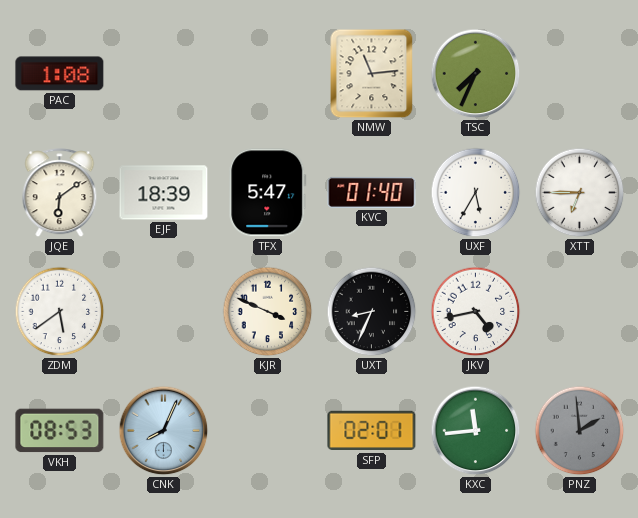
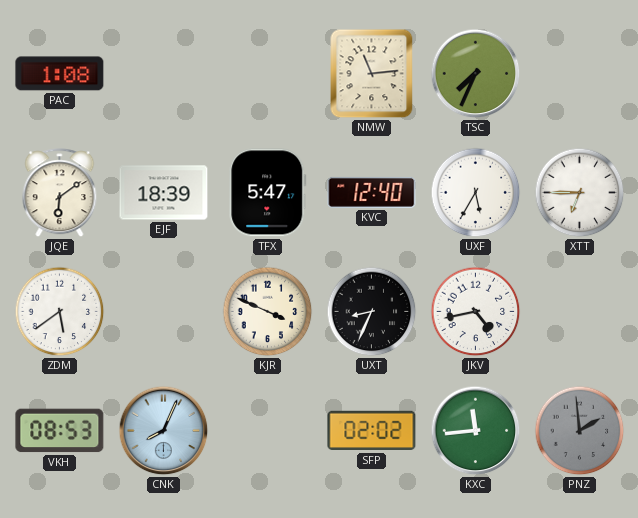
KVC: 01:40 -> 12:40
SFP: 02:01 -> 02:02
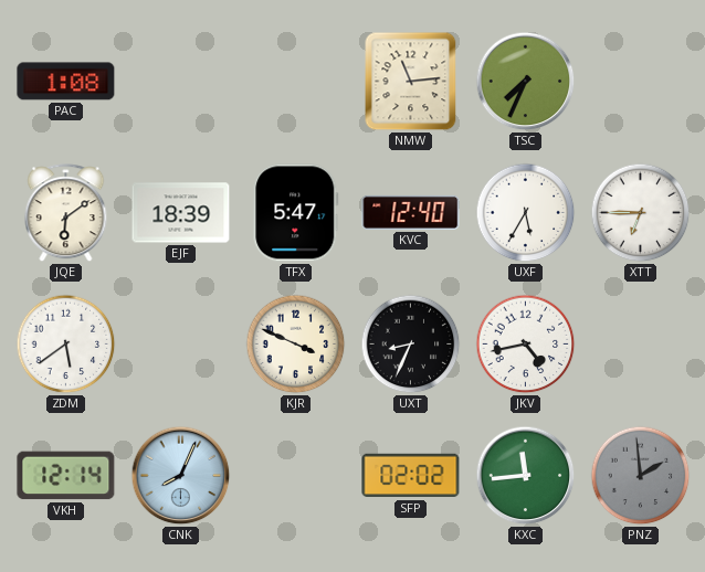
VKH: 08:53 -> 12:14
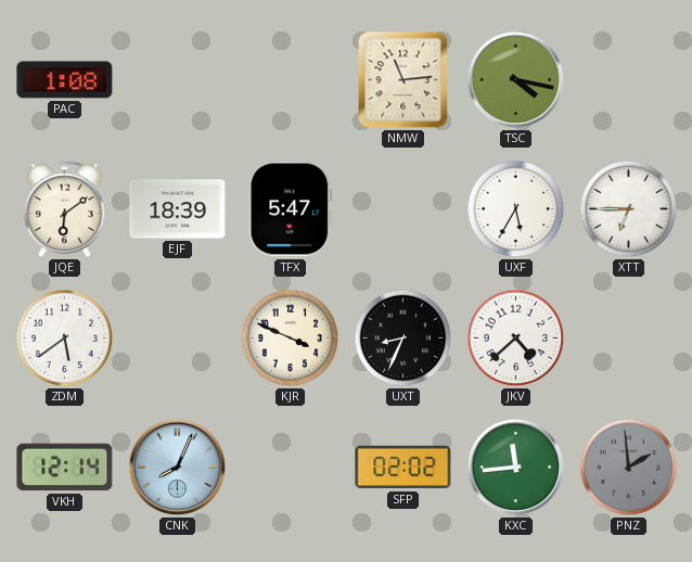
TSC: 7:34 -> 4:17
KVC: 12:40 -> none
JKV: 4:43 -> 4:38
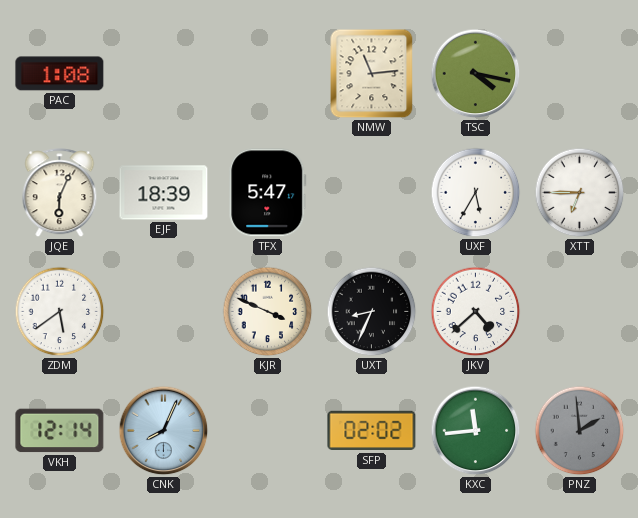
JQE: 6:09 -> 6:04
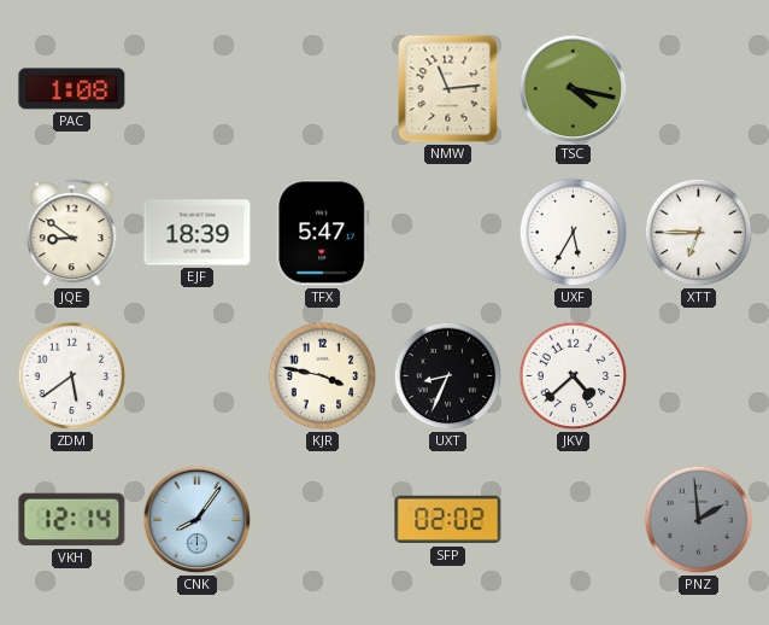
JQE: 6:04 -> 8:51
KJR: 3:49 -> 3:47
CNK: 8:04 -> 8:06
KXC: 11:44 -> none
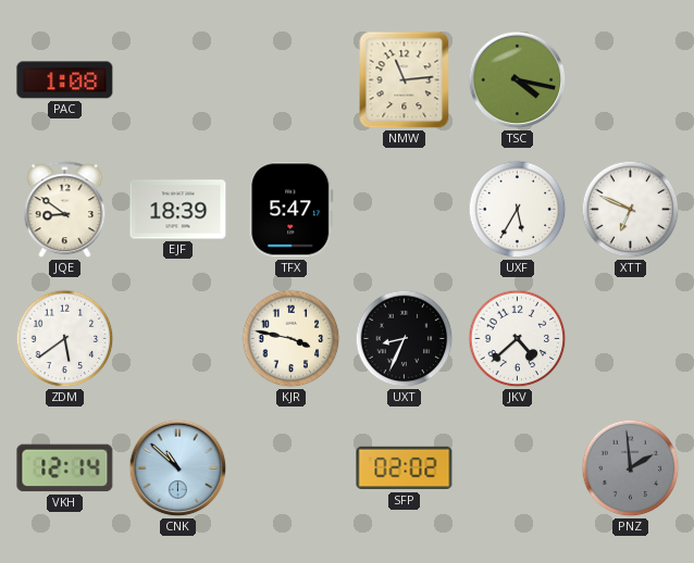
XTT: 6:45 -> 6:49
CNK: 8:06 -> 10:52
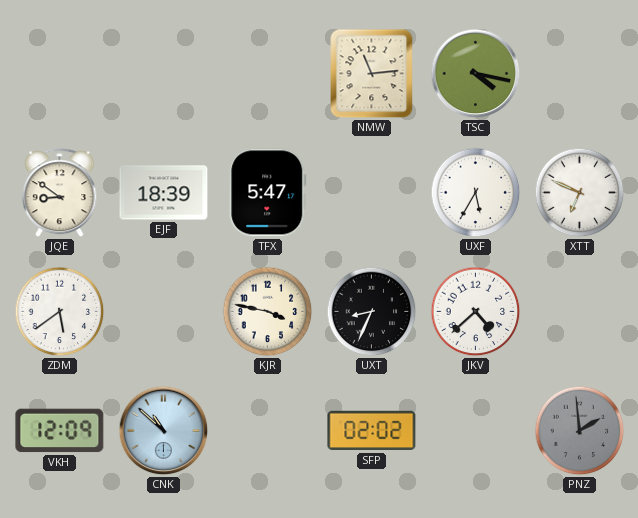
PAC: 1:08 -> none
VKH: 12:14 -> 12:09
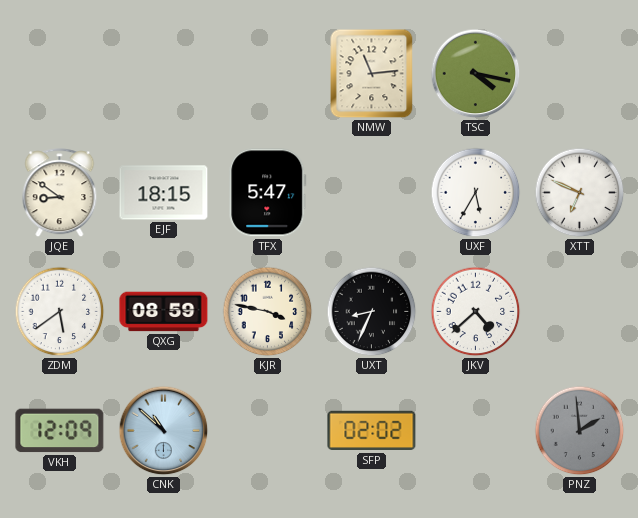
EJF: 18:39 -> 18:15
QXG: none -> 08:59
